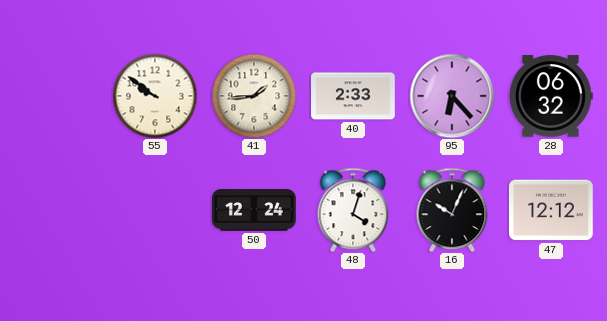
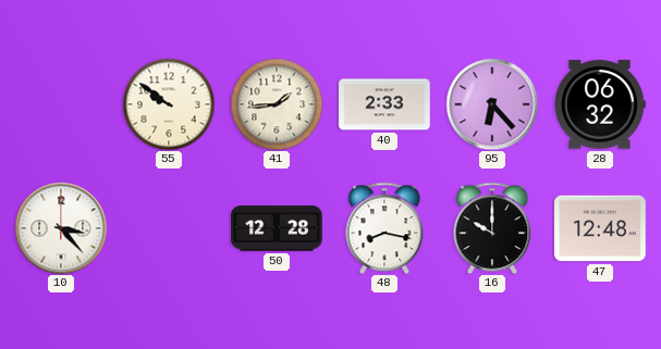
10: none -> 3:23
50: 12:24 -> 12:28
48: 4:03 -> 8:17
16: 10:04 -> 10:00
47: 12:12 -> 12:48
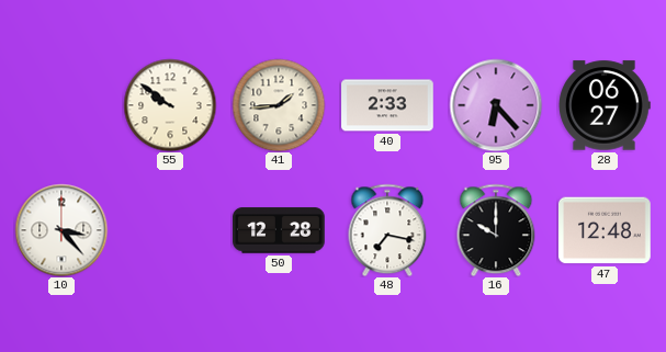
28: 06:32 -> 06:27
48: 8:17 -> 7:17
